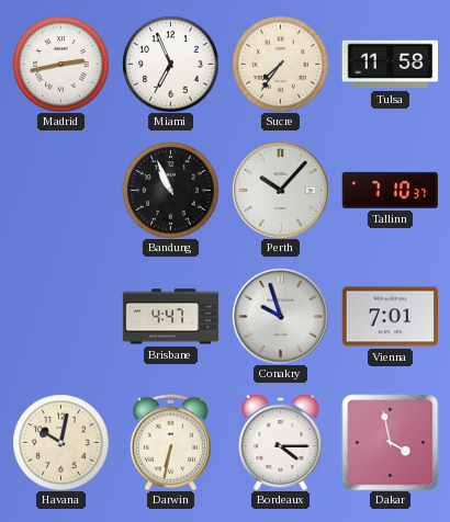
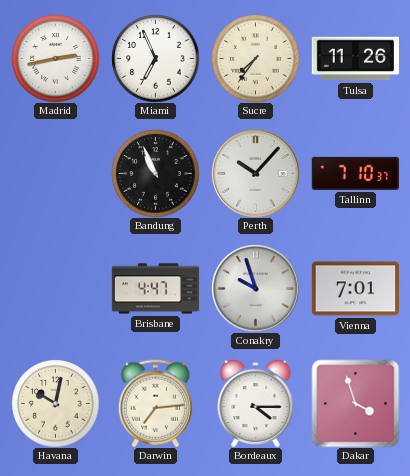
Tulsa: 11:58 -> 11:26
Darwin: 6:32 -> 7:14
Dakar: 3:58 -> 3:57
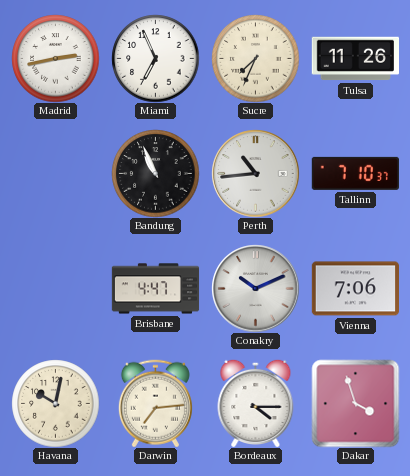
Sucre: 7:36 -> 7:34
Perth: 10:07 -> 10:44
Conakry: 9:57 -> 10:11
Vienna: 7:01 -> 7:06
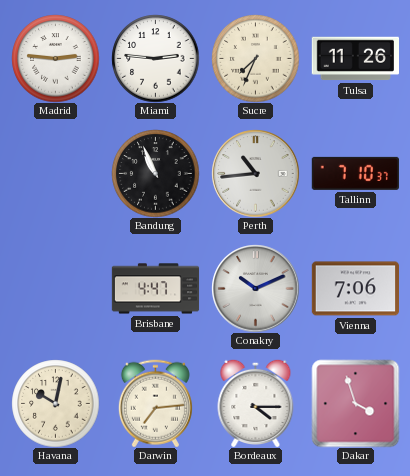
Madrid: 2:43 -> 2:46
Miami: 6:56 -> 2:46
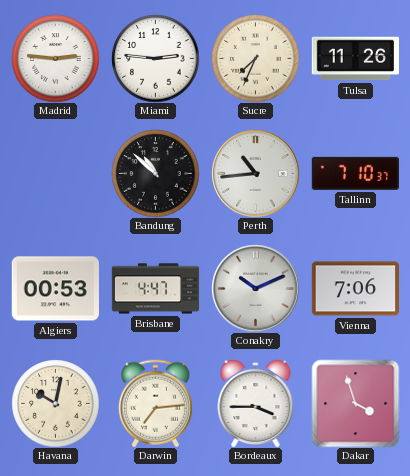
Bandung: 10:56 -> 10:52
Algiers: none -> 00:53
Bordeaux: 4:15 -> 3:45
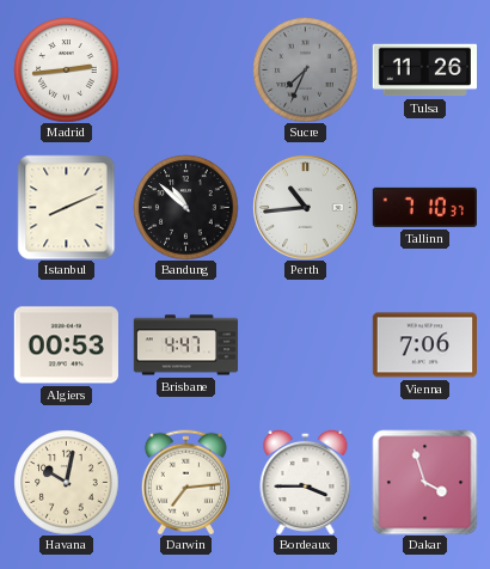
Madrid: 2:46 -> 2:44
Miami: 2:46 -> none
Sucre dial: cream -> grey
Istanbul: none -> 8:11
Conakry: 10:11 -> none
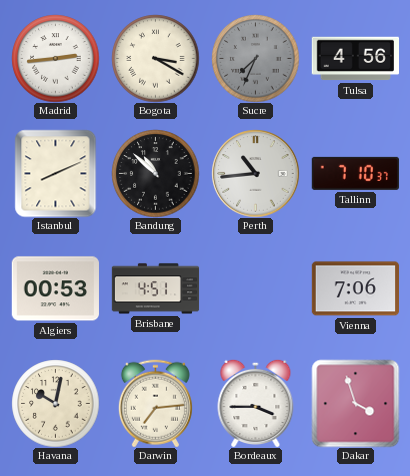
Bogota: none -> 3:20
Tulsa: 11:26 -> 4:56
Brisbane: 4:47 -> 4:51
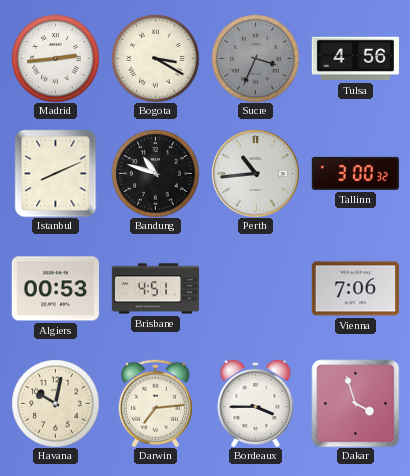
Sucre: 7:34 -> 3:34
Bandung: 10:52 -> 10:48
Tallinn: 7:10 -> 3:00
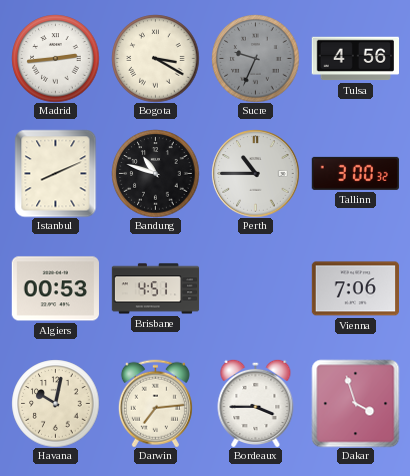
Sucre: 3:34 -> 9:34
Perth: 10:44 -> 10:45
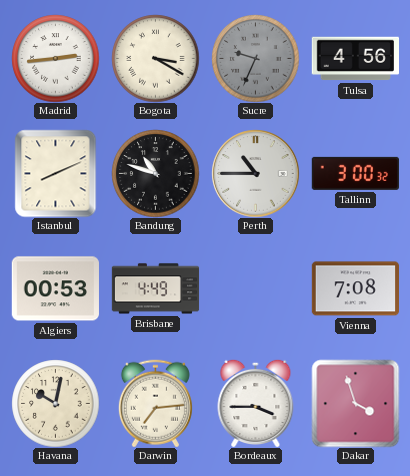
Brisbane: 4:51 -> 4:49
Vienna: 7:06 -> 7:08
